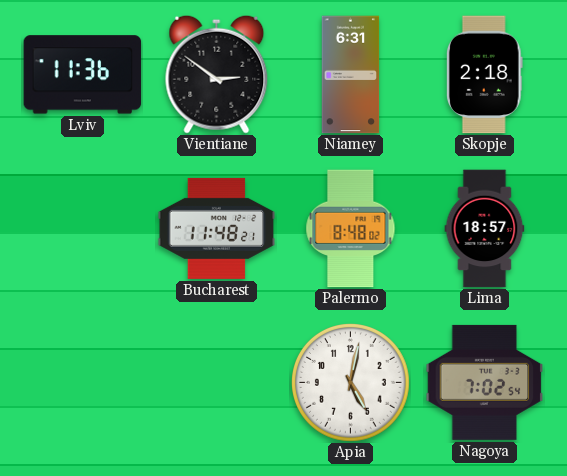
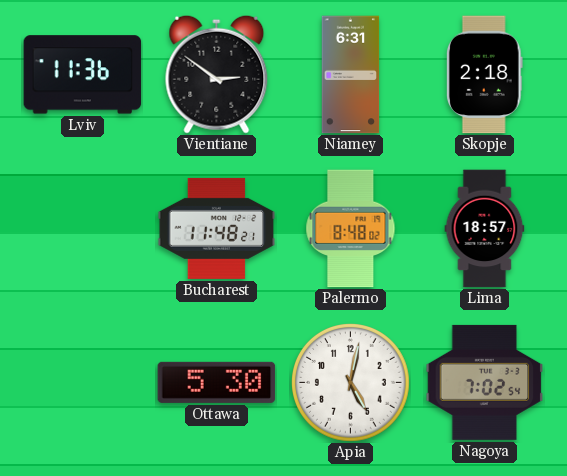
Ottawa: none -> 5:30
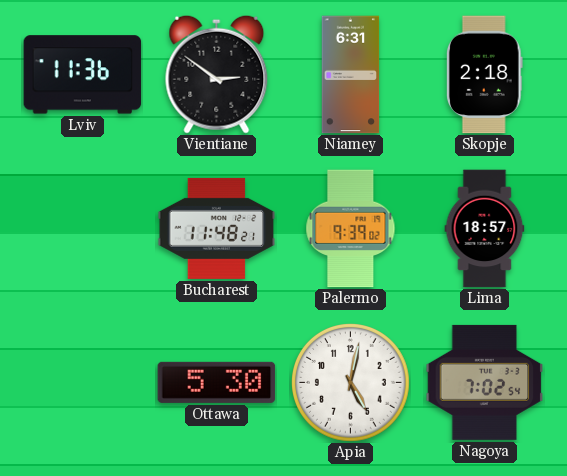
Palermo: 8:48 -> 9:39
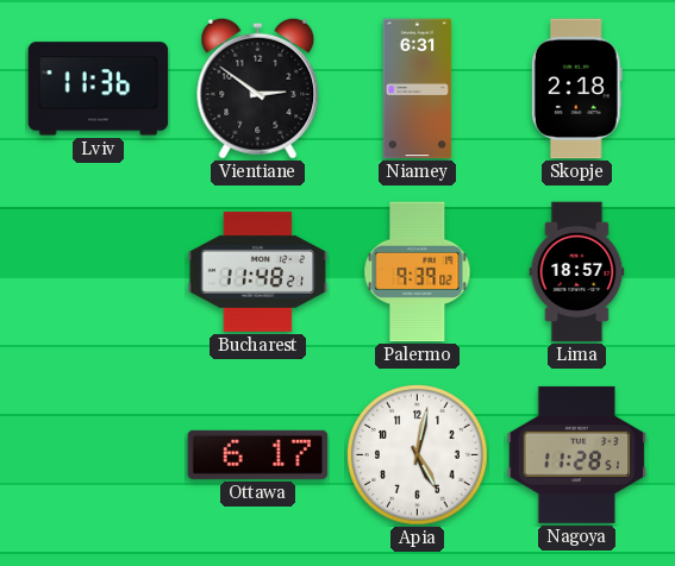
Ottawa: 5:30 -> 6:17
Nagoya: 7:02 -> 11:28
